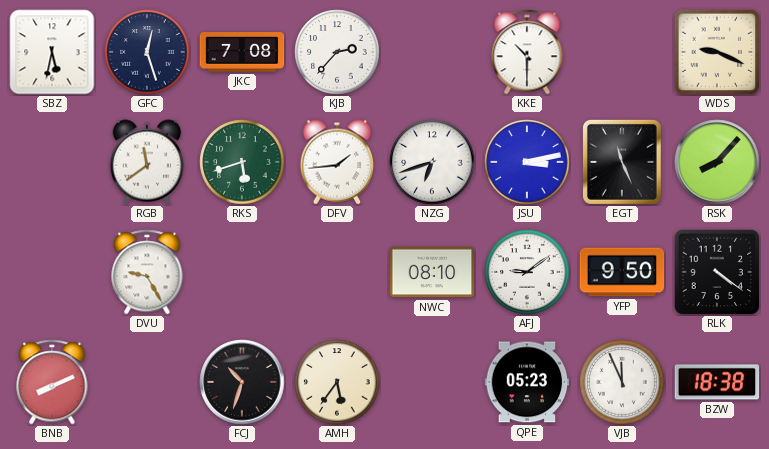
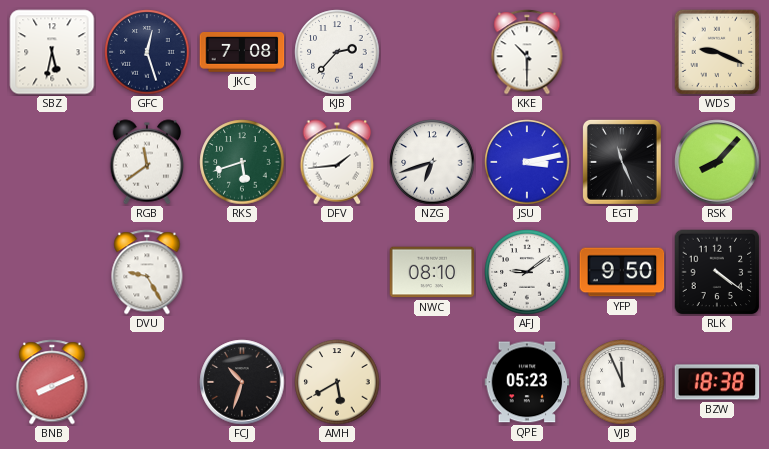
AMH: 5:36 -> 5:40
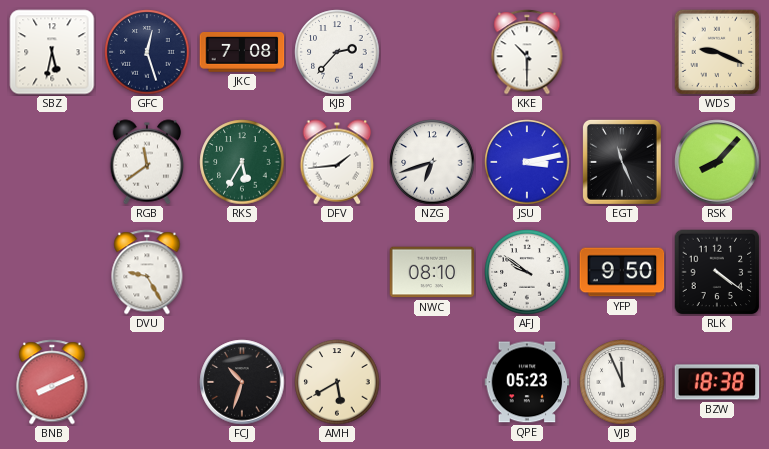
RKS: 5:42 -> 5:35
AFJ: 9:09 -> 9:51
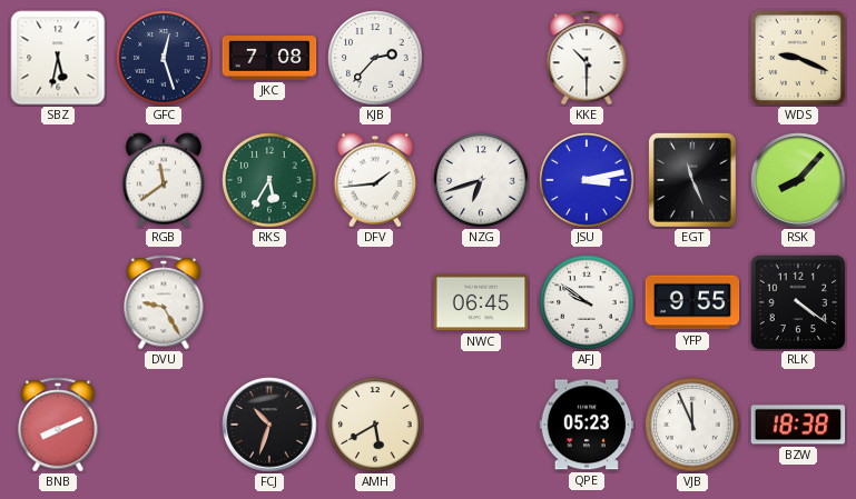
NWC: 08:10 -> 06:45
YFP: 9:50 -> 9:55
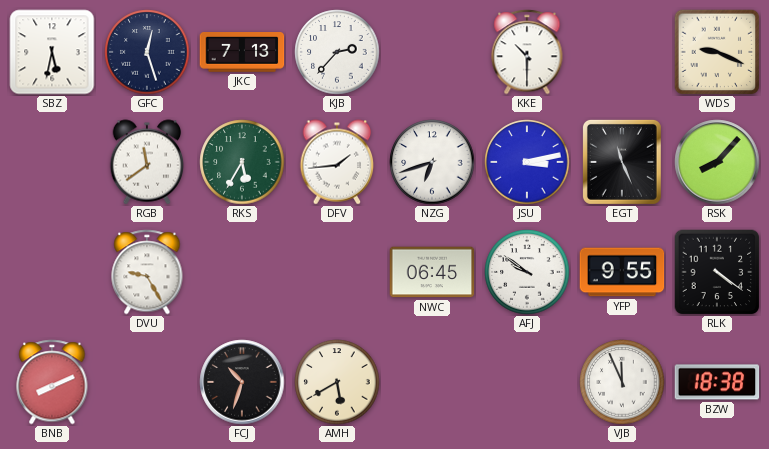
JKC: 7:08 -> 7:13
QPE: 05:23 -> none
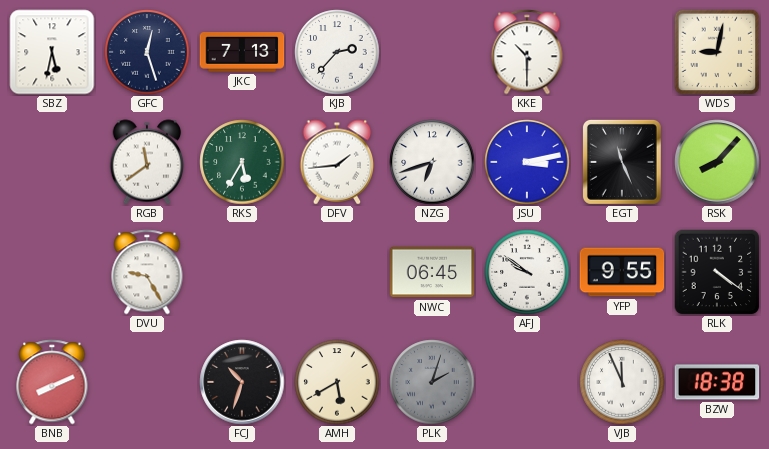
WDS: 9:19 -> 9:02
PLK: none -> 2:03
